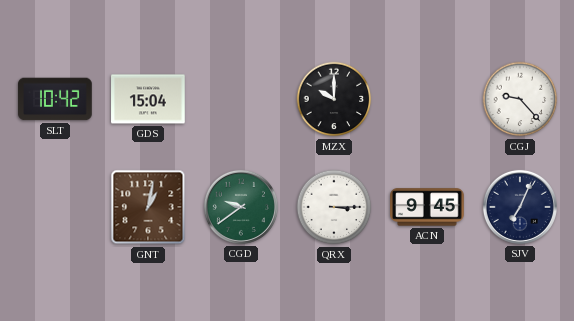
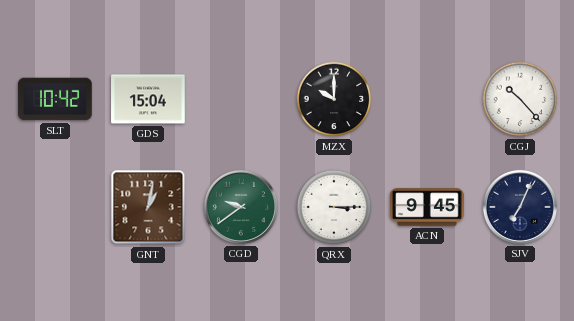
CGJ: 9:23 -> 10:23
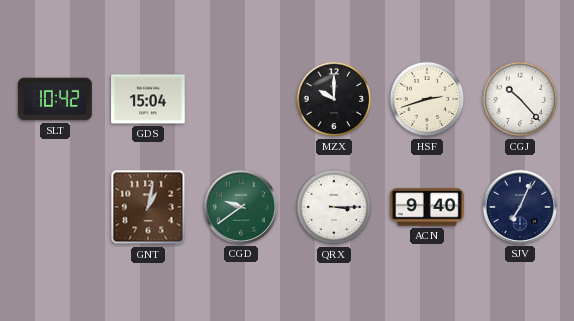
HSF: none -> 2:42
ACN: 9:45 -> 9:40
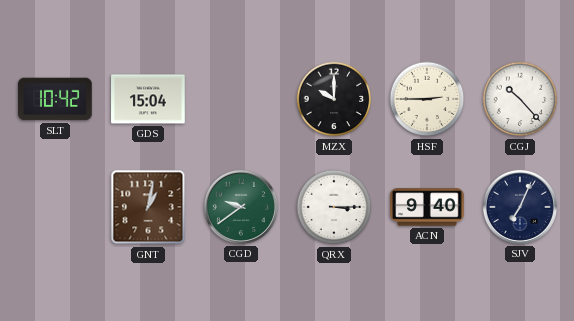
HSF: 2:42 -> 2:45
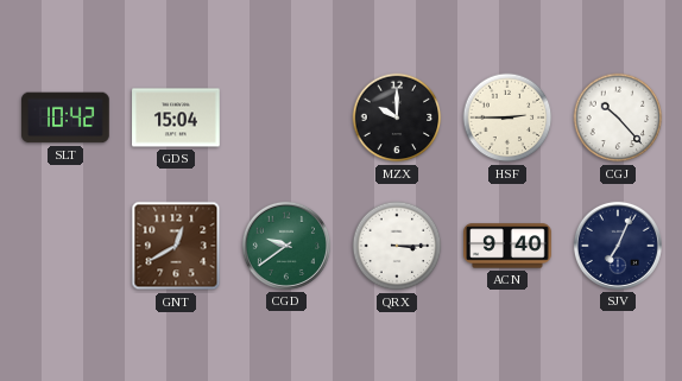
GNT: 1:02 -> 12:40
